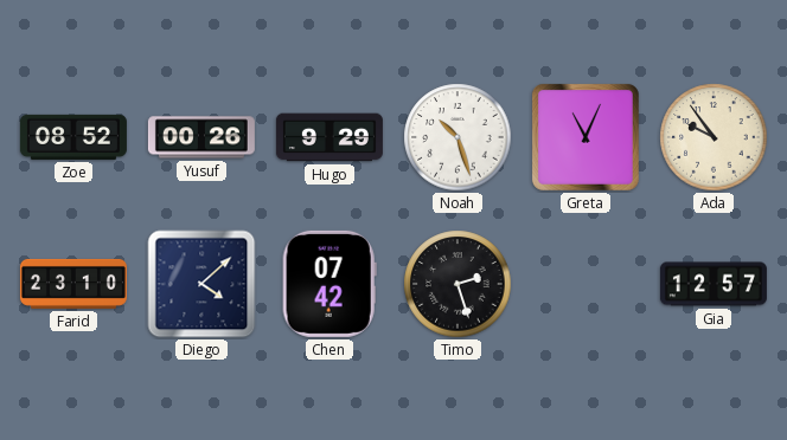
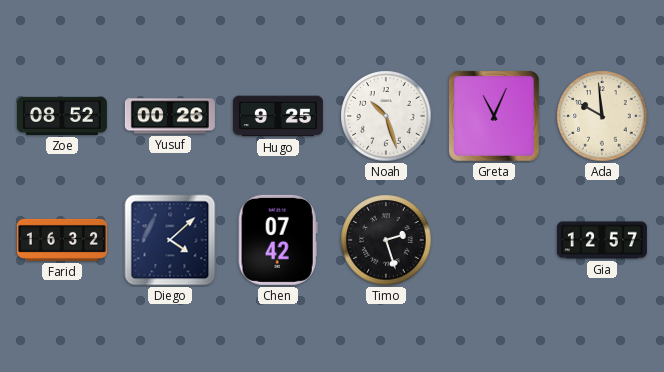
Hugo: 9:29 -> 9:25
Ada: 9:54 -> 9:59
Farid: 23:10 -> 16:32
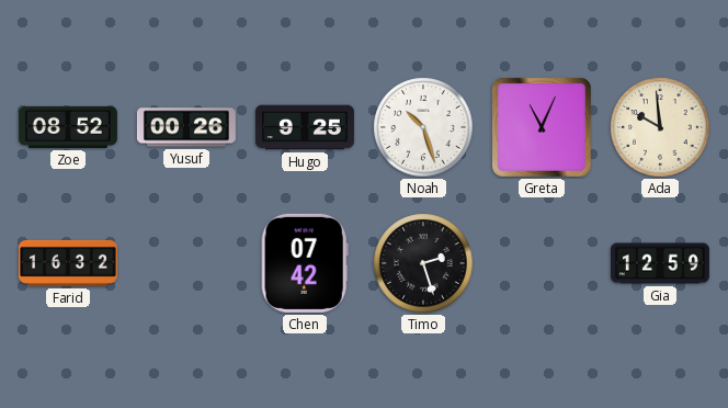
Diego: 4:08 -> none
Gia: 12:57 -> 12:59
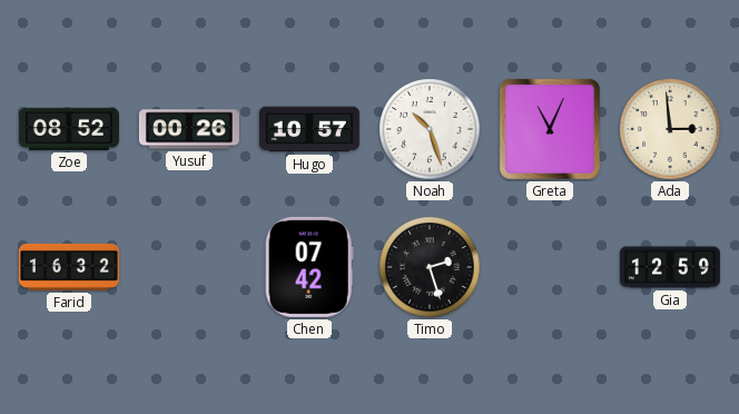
Hugo: 9:25 -> 10:57
Ada: 9:59 -> 2:59
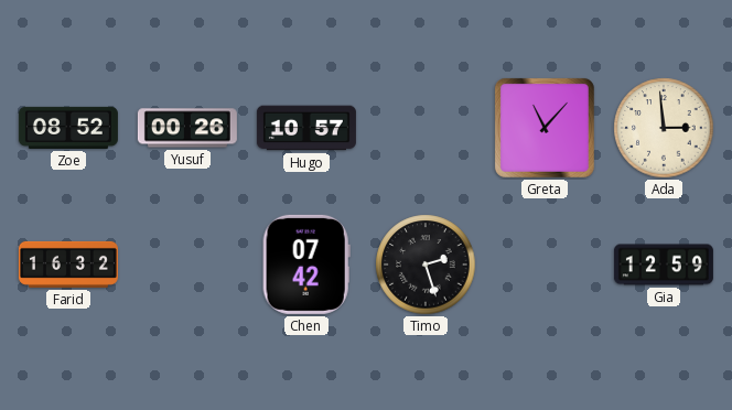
Noah: 10:27 -> none
Greta: 11:04 -> 11:07
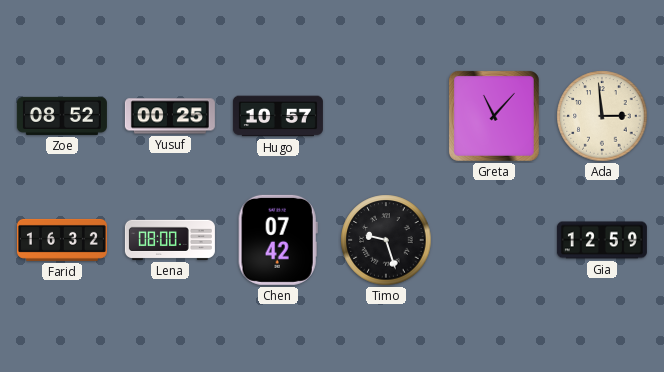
Yusuf: 00:26 -> 00:25
Lena: none -> 08:00
Timo: 2:27 -> 9:27
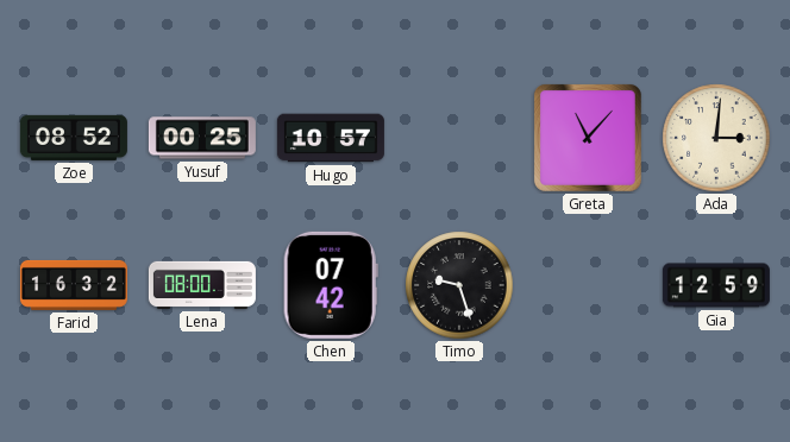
Ada: 2:59 -> 3:01
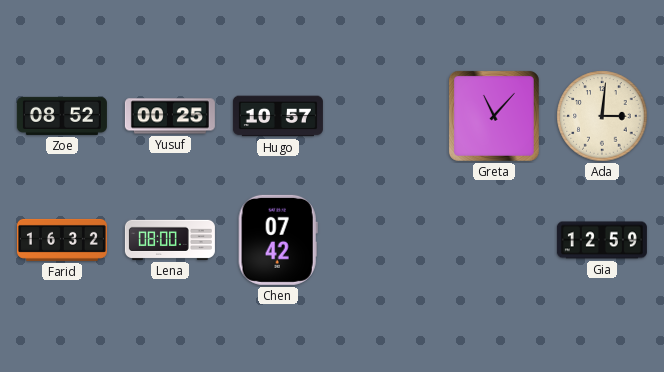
Timo: 9:27 -> none
